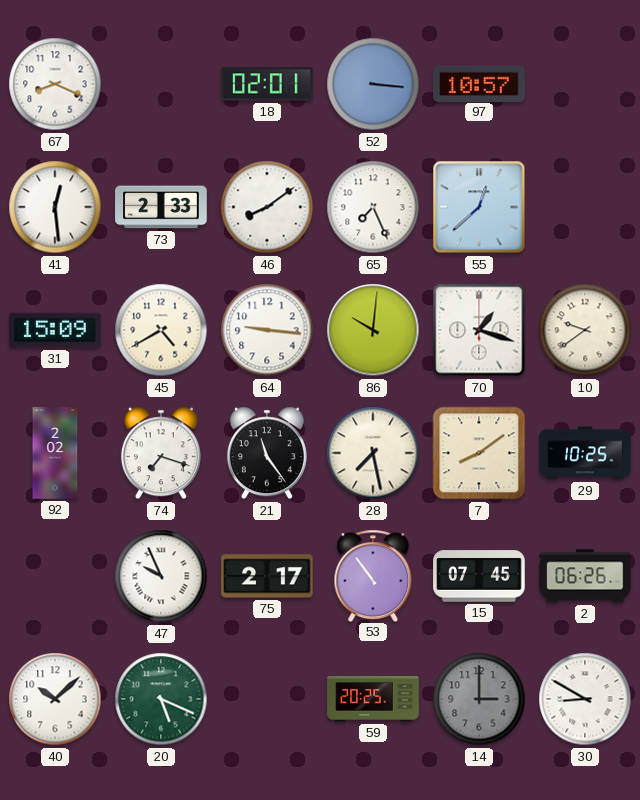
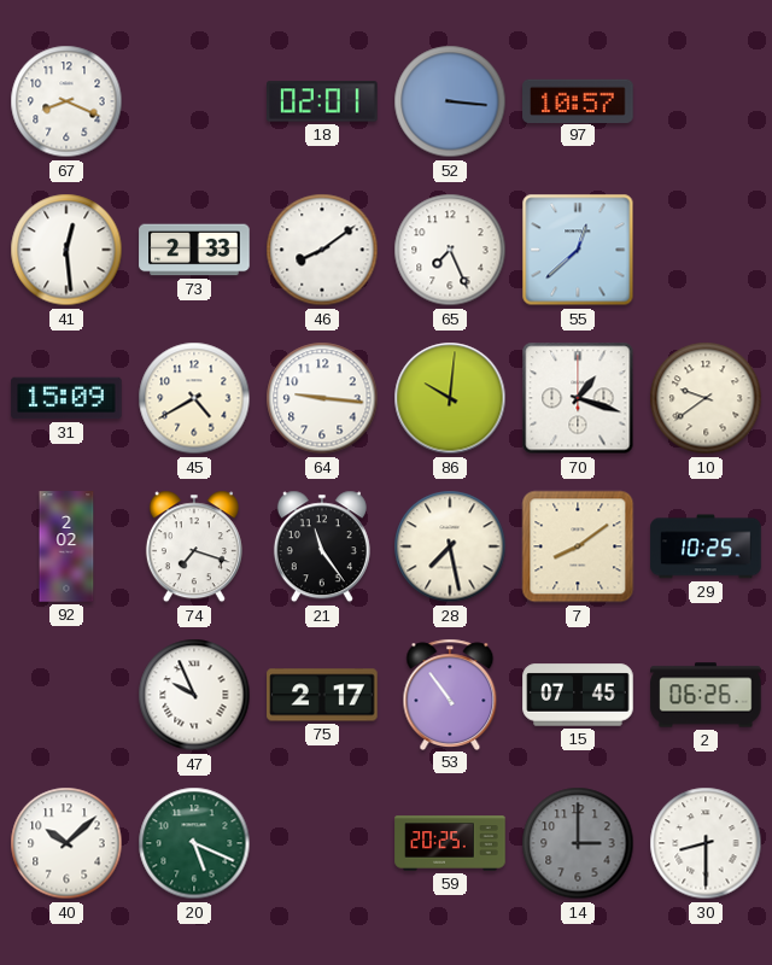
30: 8:50 -> 8:30
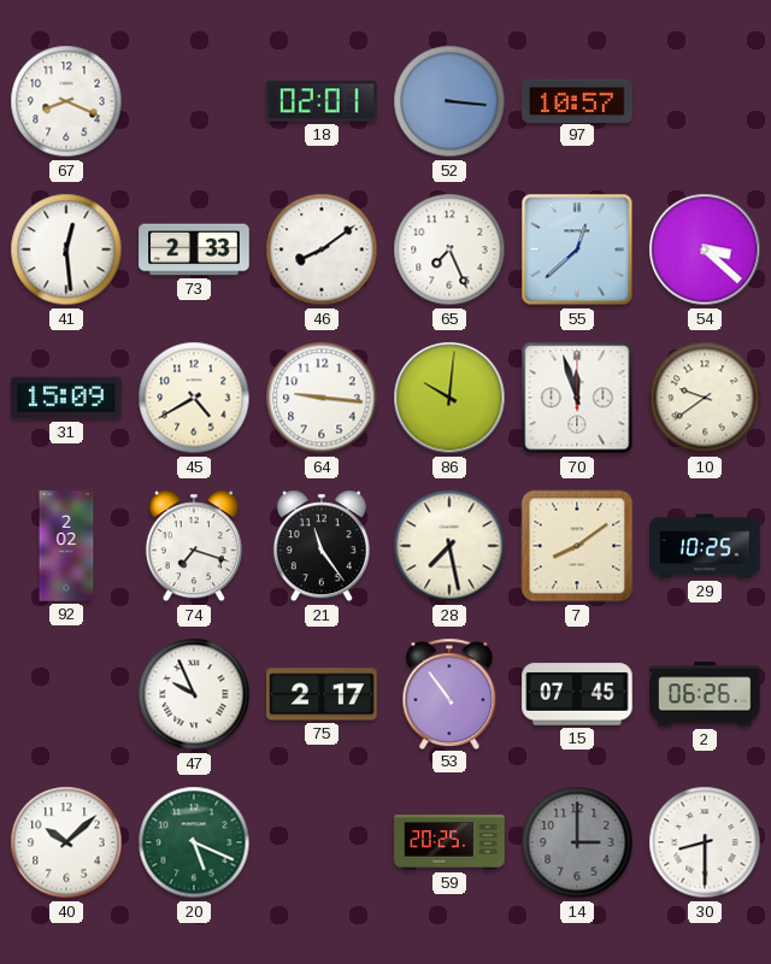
54: none -> 3:22
70: 1:18 -> 11:57
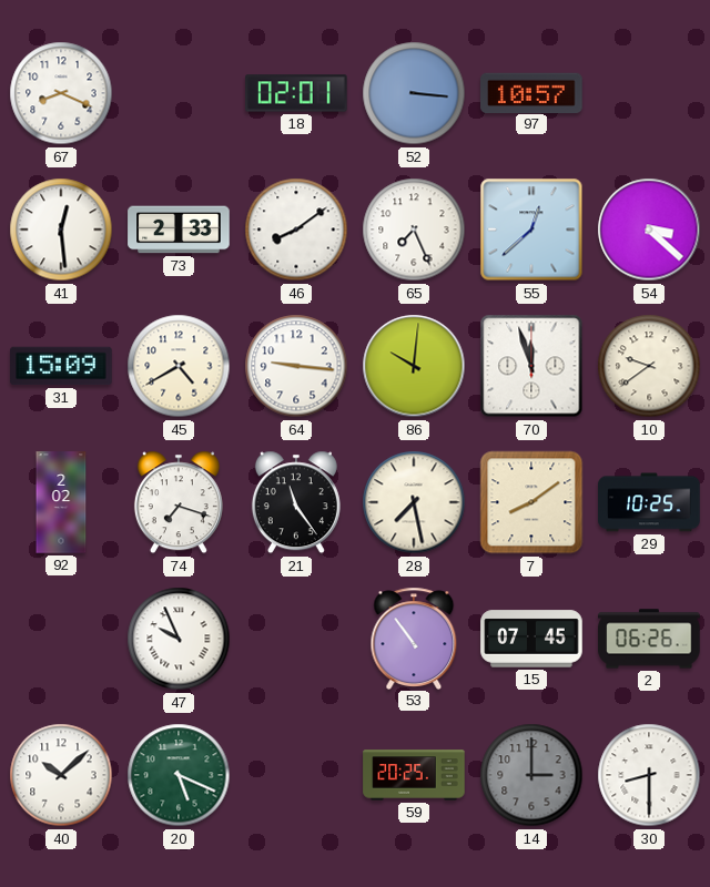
75: 2:17 -> none
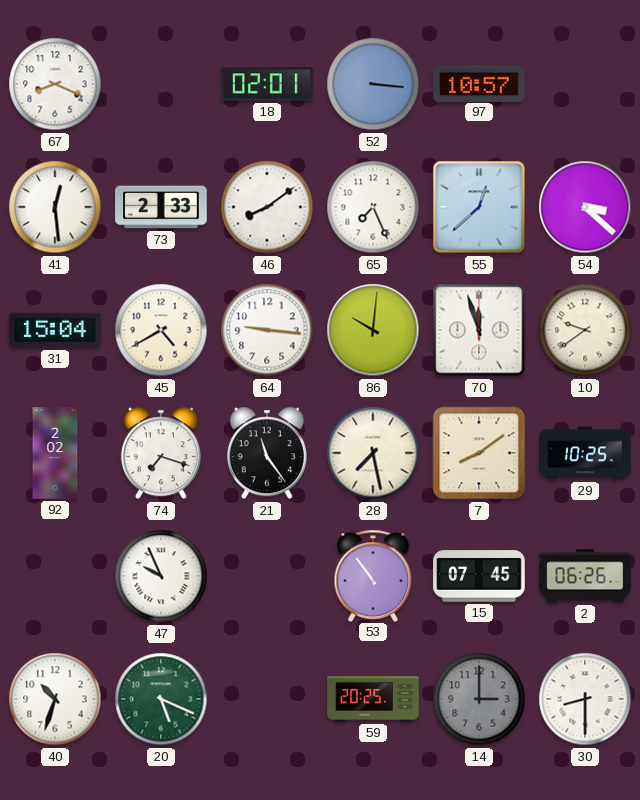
31: 15:09 -> 15:04
40: 10:08 -> 10:33
